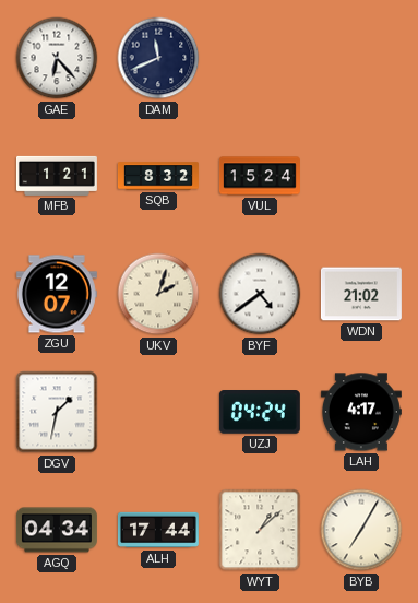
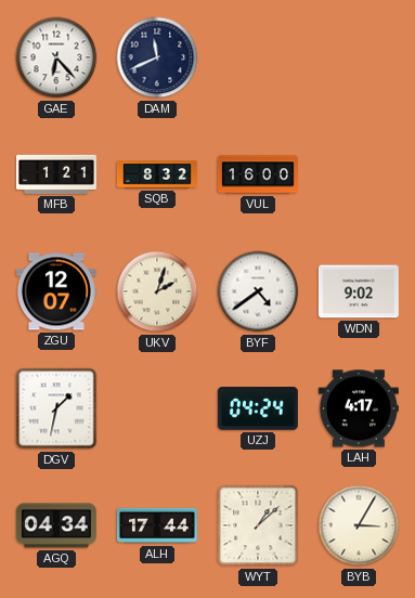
VUL: 15:24 -> 16:00
WDN: 21:02 -> 9:02
BYB: 7:05 -> 3:05
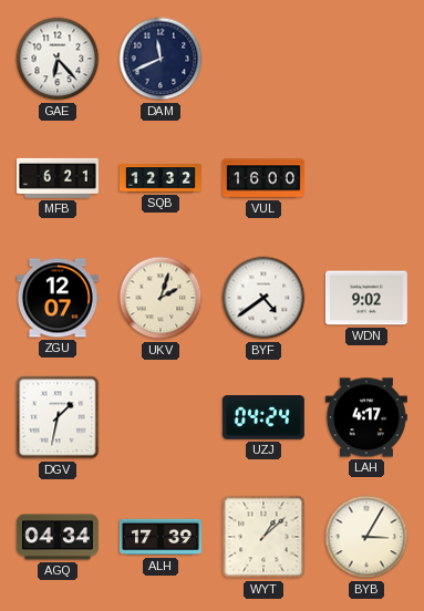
MFB: 1:21 -> 6:21
SQB: 8:32 -> 12:32
ALH: 17:44 -> 17:39
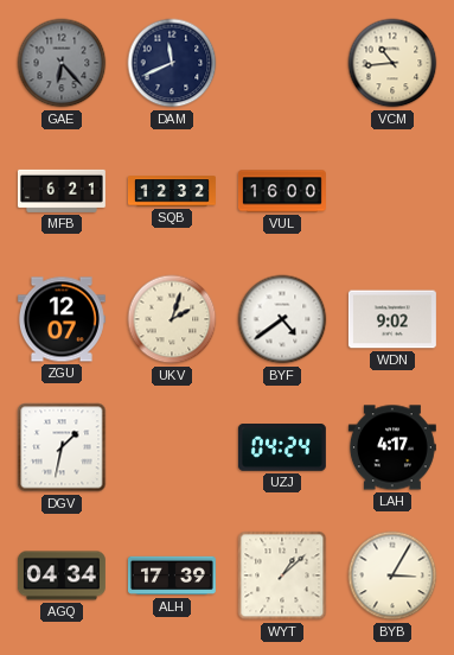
GAE dial: white -> grey
VCM: none -> 10:44
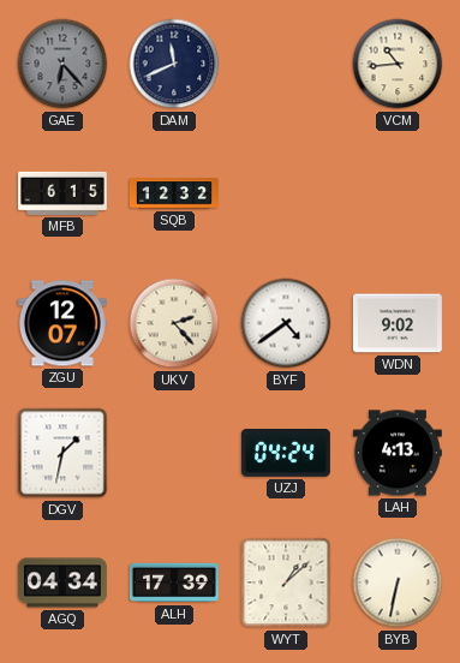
MFB: 6:21 -> 6:15
VUL: 16:00 -> none
UKV: 2:03 -> 2:23
LAH: 4:17 -> 4:13
BYB: 3:05 -> 6:32
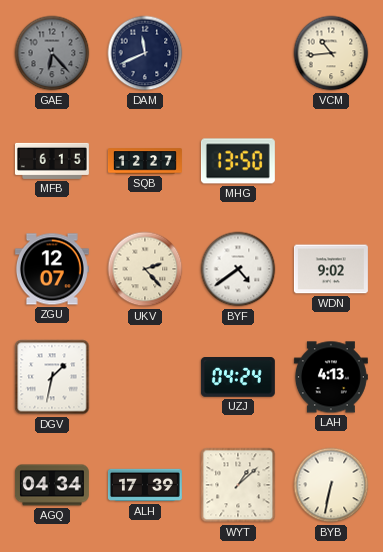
SQB: 12:32 -> 12:27
MHG: none -> 13:50
